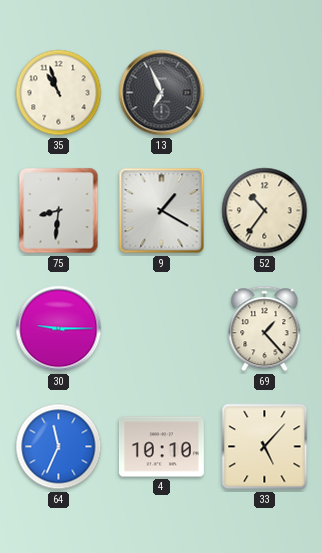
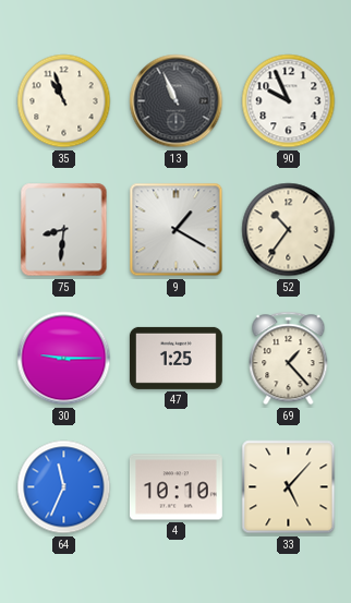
13: 6:56 -> 10:56
90: none -> 9:56
47: none -> 1:25
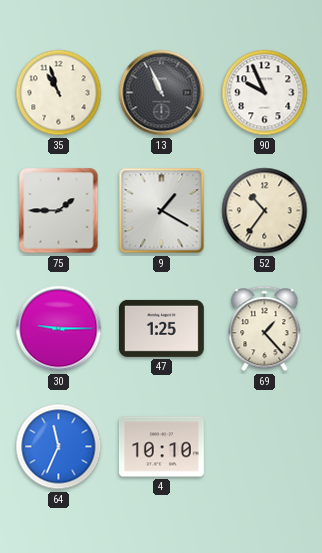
75: 8:31 -> 1:45
33: 5:07 -> none
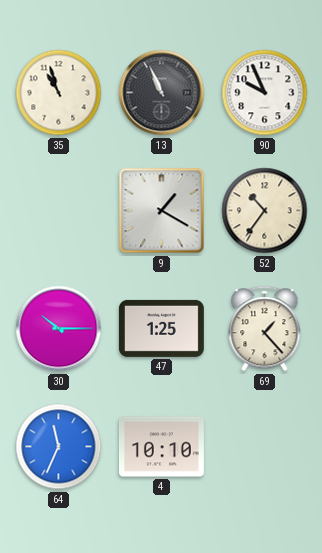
75: 1:45 -> none
30: 9:15 -> 10:15
